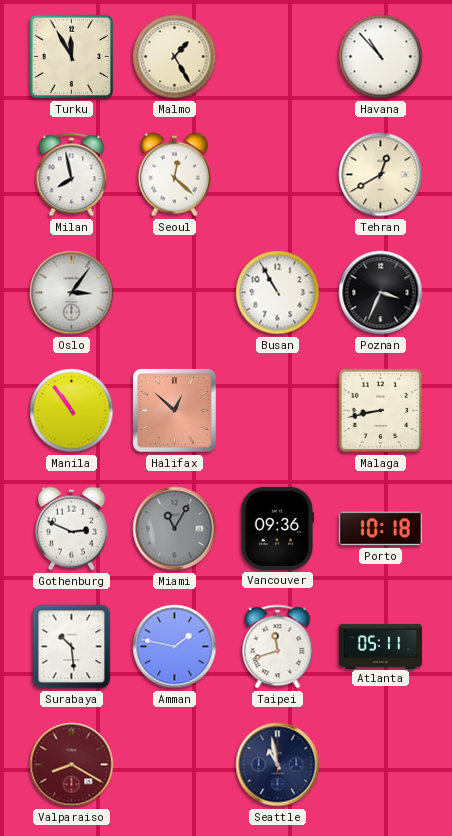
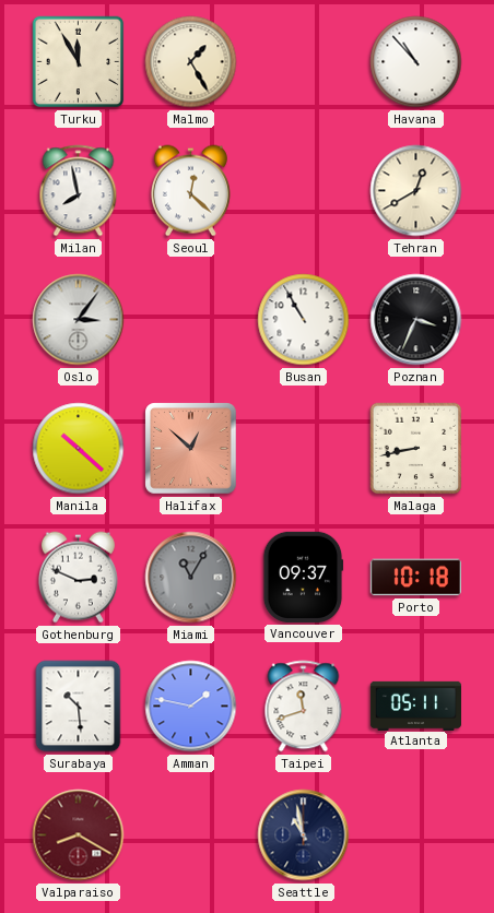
Manila: 10:54 -> 10:22
Vancouver: 09:36 -> 09:37
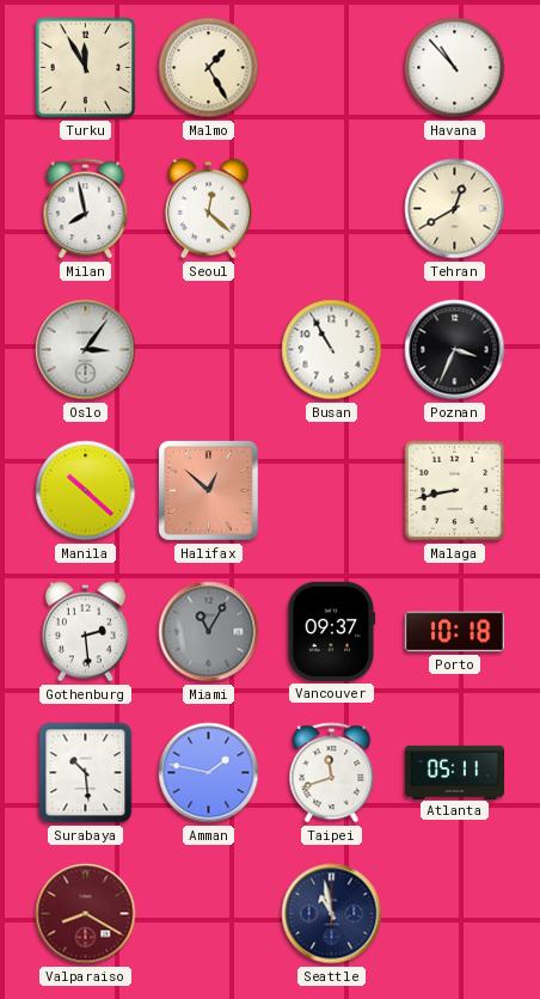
Gothenburg: 2:49 -> 2:29
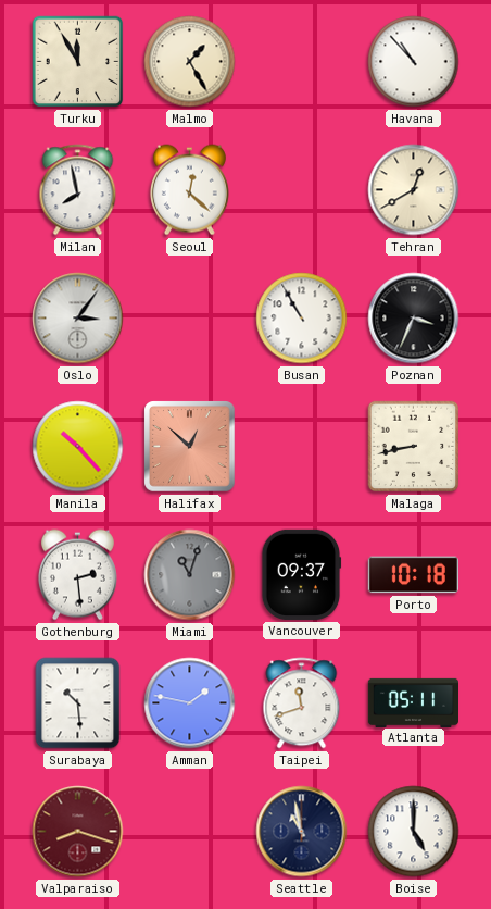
Manila: 10:22 -> 10:23
Miami: 11:05 -> 11:03
Valparaiso: 8:20 -> 8:18
Boise: none -> 5:00
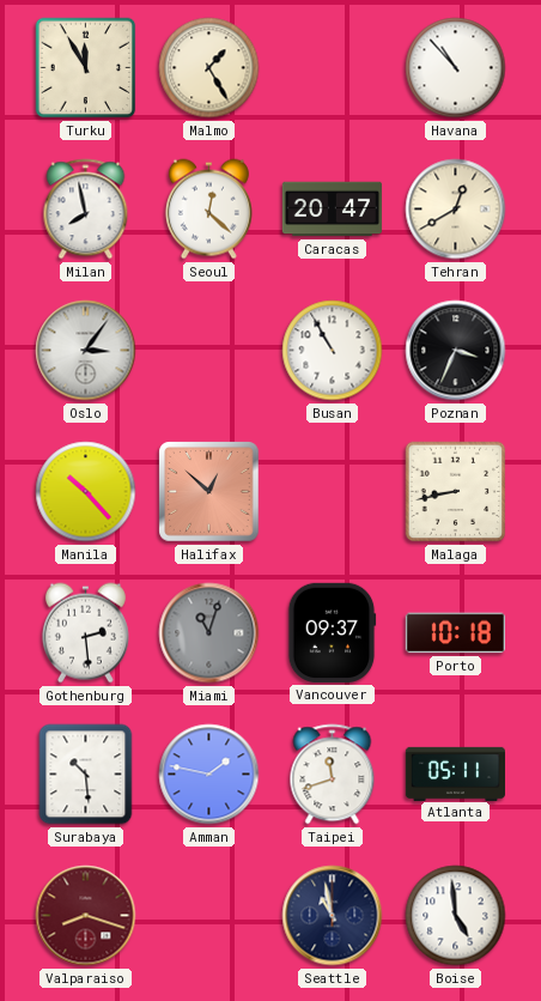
Caracas: none -> 20:47
Boise: 5:00 -> 4:59
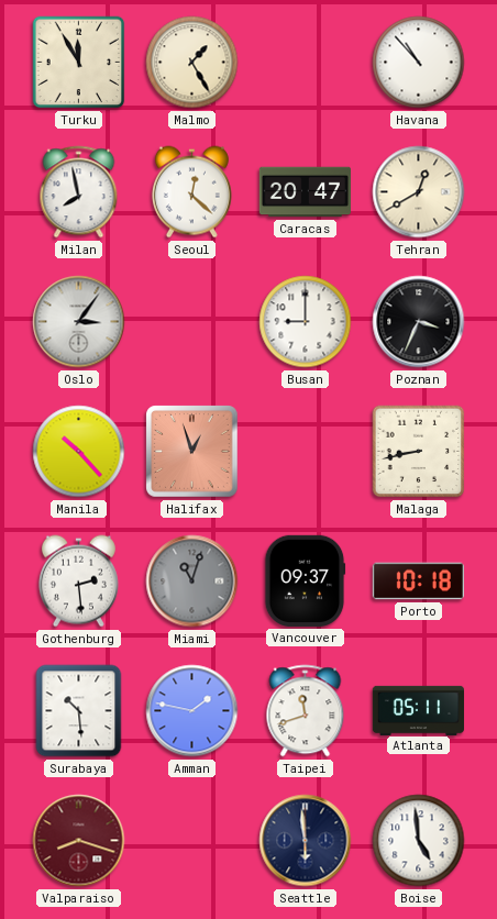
Busan: 10:55 -> 9:00
Halifax: 12:52 -> 12:57
Seattle: 10:58 -> 5:59
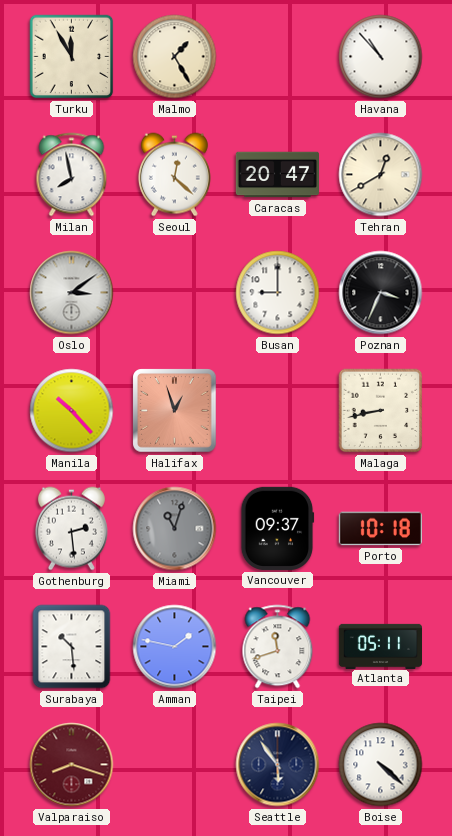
Oslo: 3:06 -> 3:09
Seattle: 5:59 -> 5:54
Boise: 4:59 -> 4:22
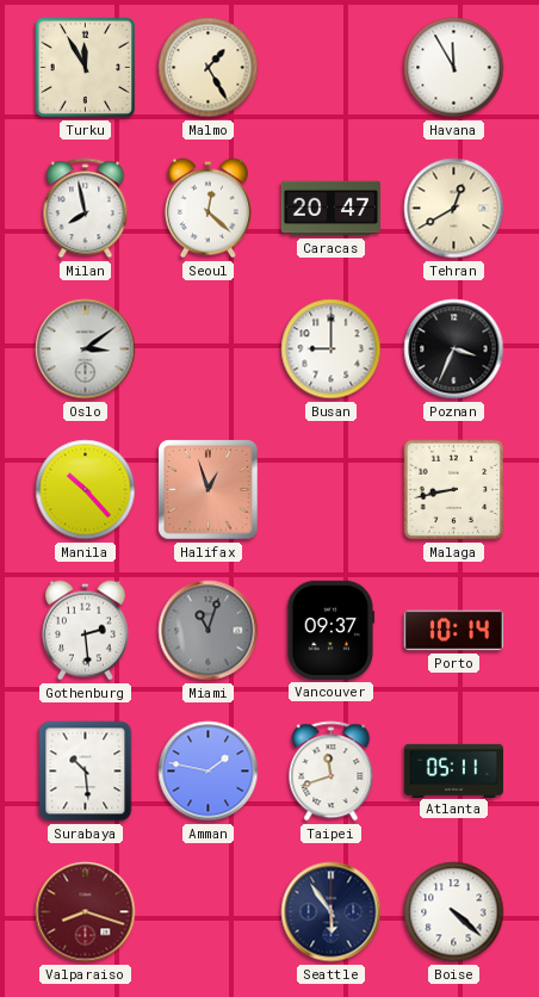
Havana: 10:53 -> 11:55
Porto: 10:18 -> 10:14
